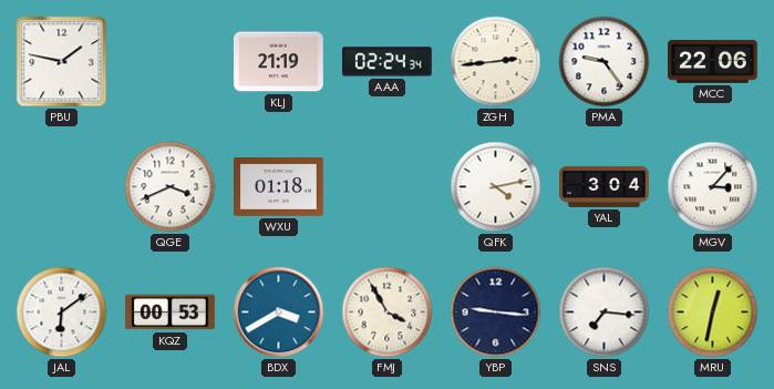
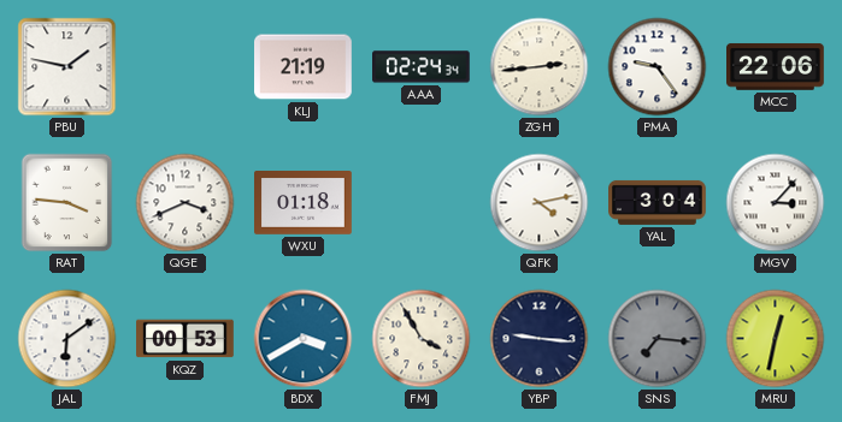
RAT: none -> 3:46
SNS dial: white -> grey
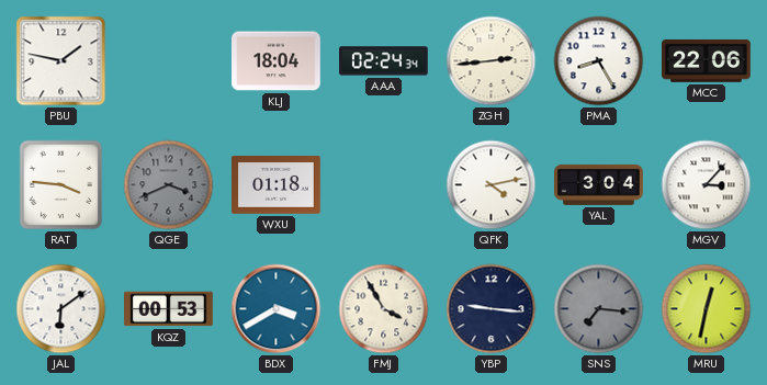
KLJ: 21:19 -> 18:04
PMA: 9:24 -> 8:25
QGE dial: white -> grey
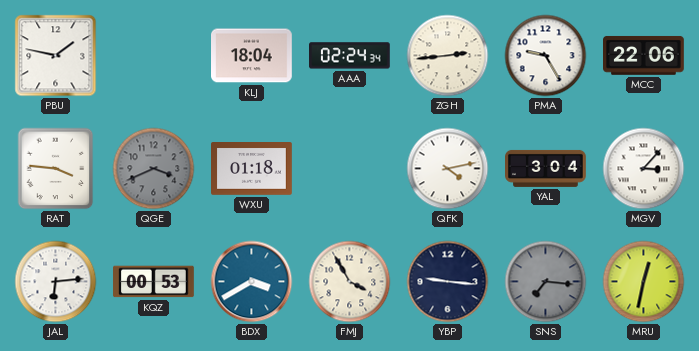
PMA: 8:25 -> 9:25
JAL: 6:09 -> 6:14
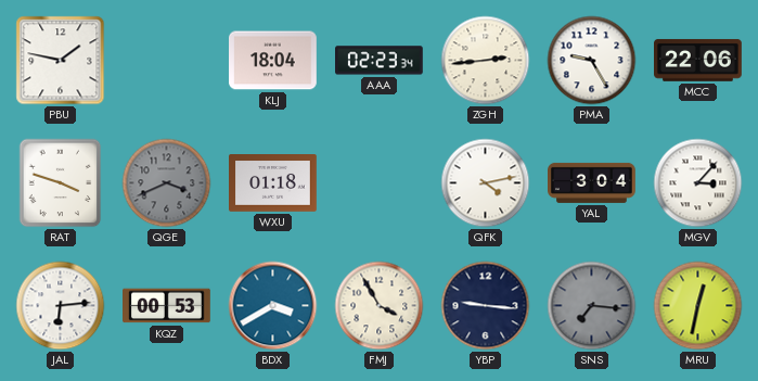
AAA: 02:24 -> 02:23
RAT: 3:46 -> 3:48
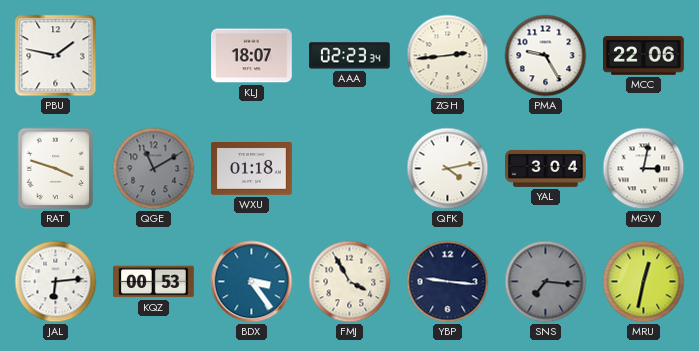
KLJ: 18:04 -> 18:07
QGE: 3:41 -> 11:10
MGV: 3:07 -> 3:02
BDX: 3:40 -> 3:24
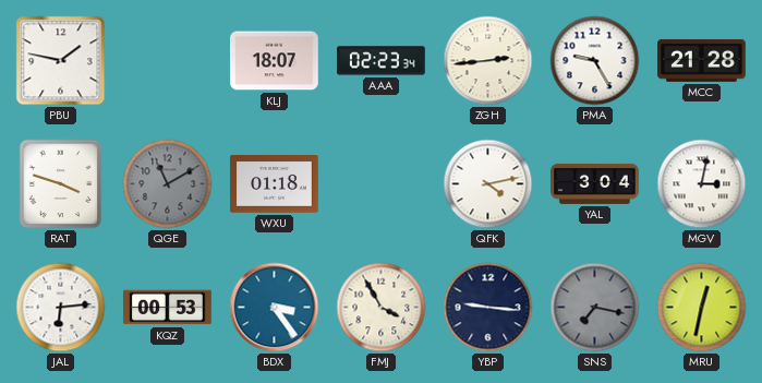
MCC: 22:06 -> 21:28
SNS: 7:16 -> 7:17
